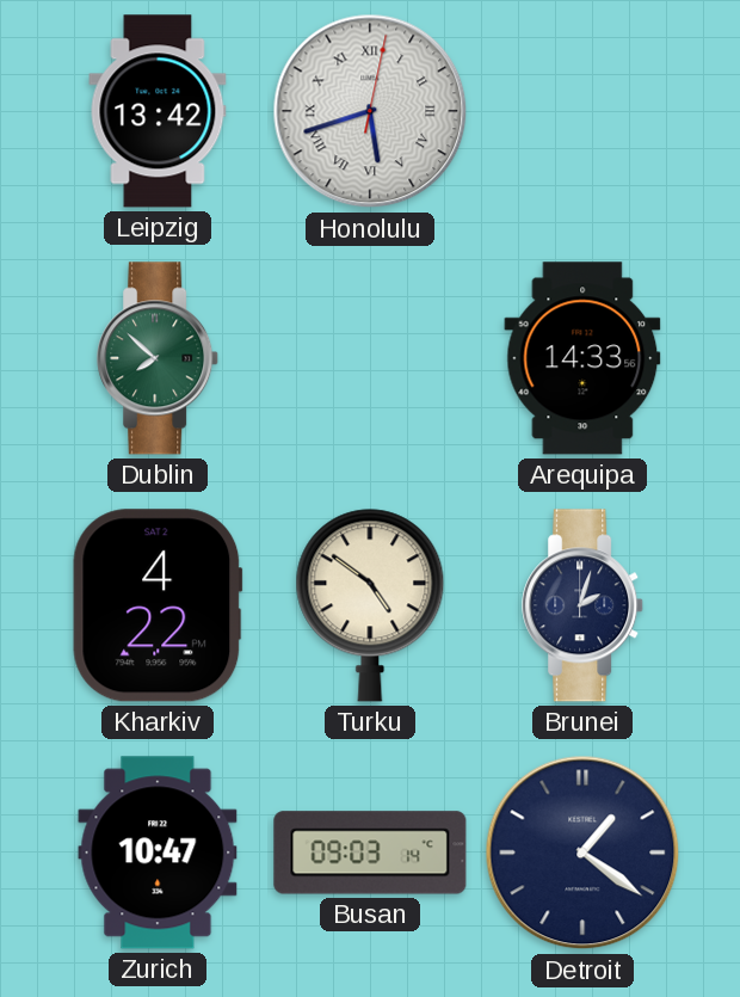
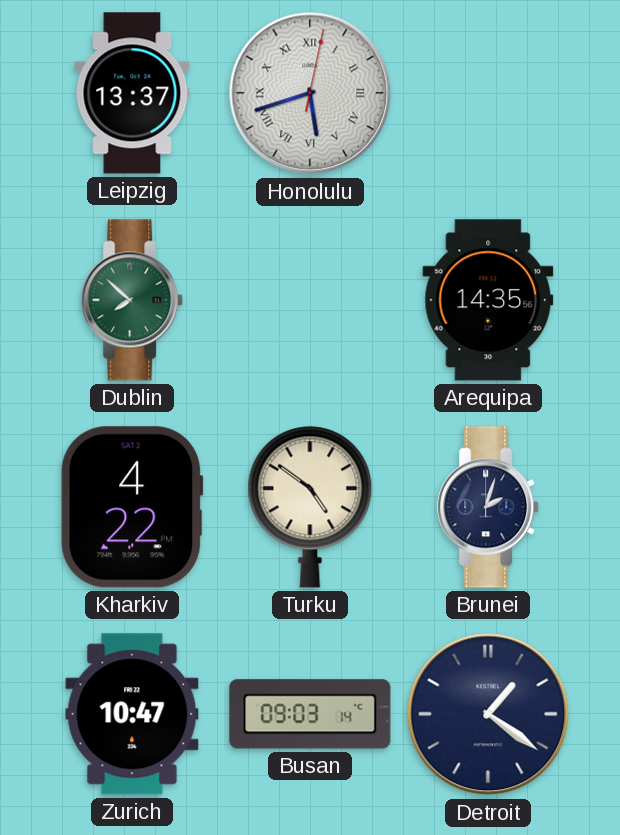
Leipzig: 13:42 -> 13:37
Arequipa: 14:33 -> 14:35
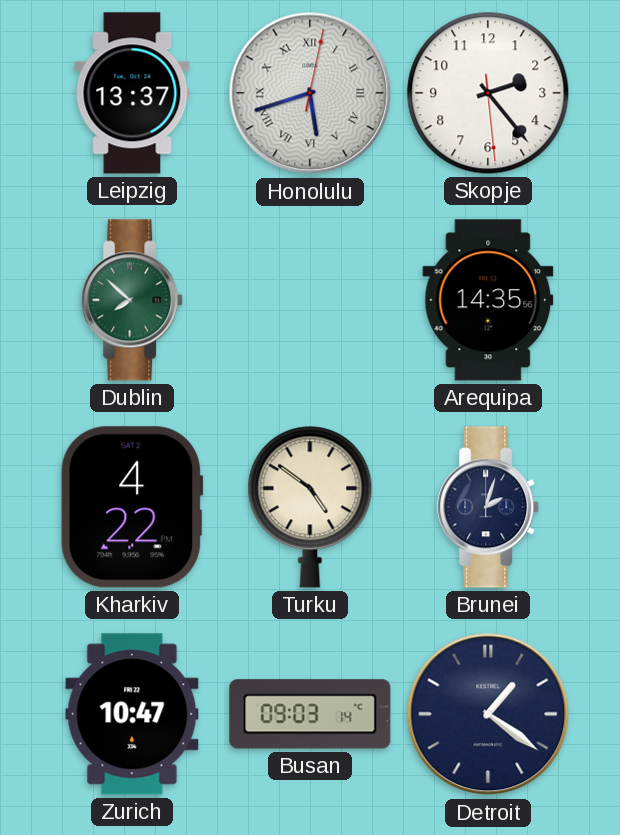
Skopje: none -> 2:23
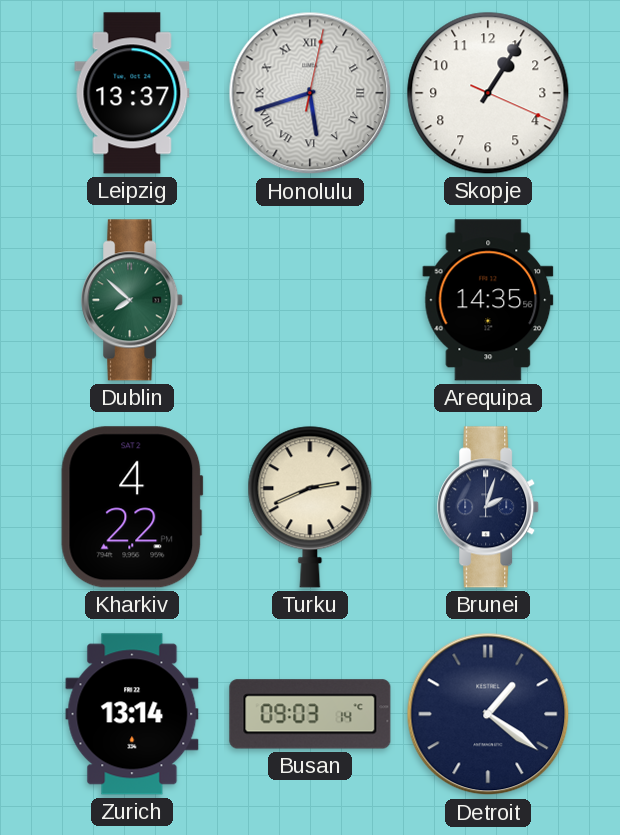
Skopje: 2:23 -> 1:05
Turku: 4:51 -> 2:41
Zurich: 10:47 -> 13:14
